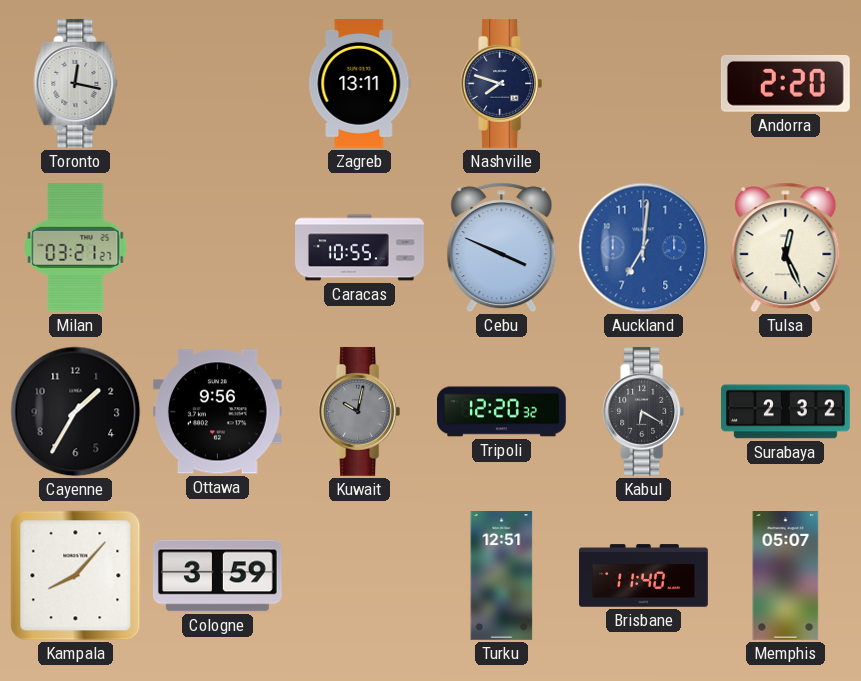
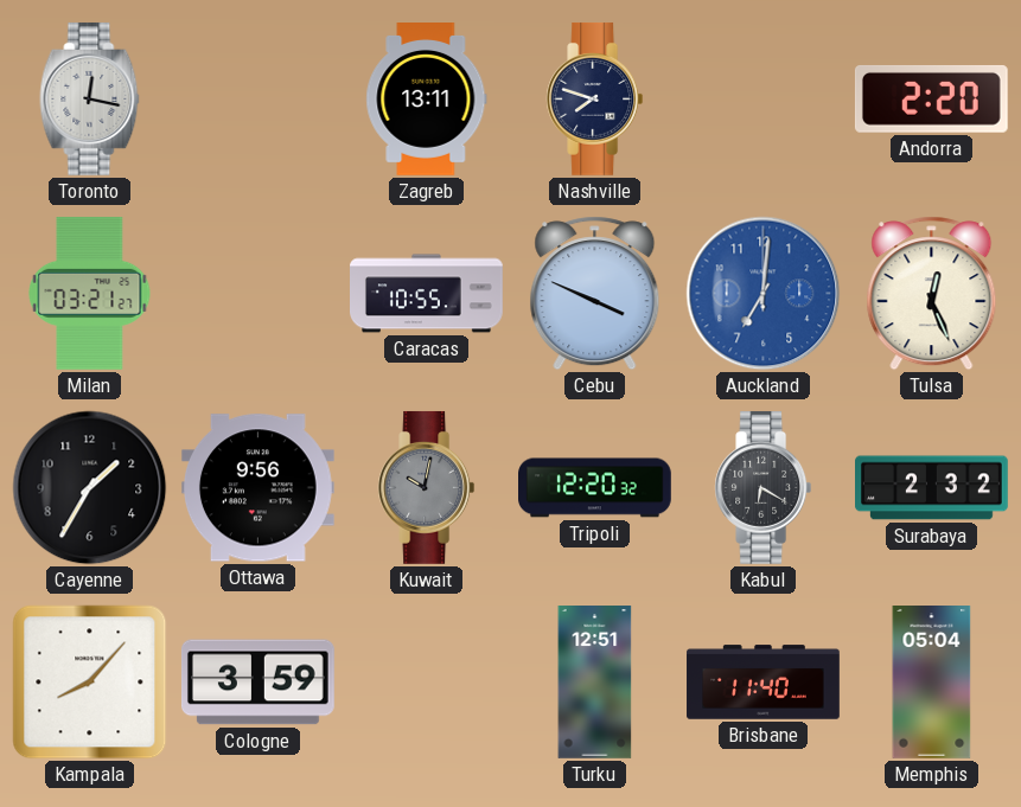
Memphis: 05:07 -> 05:04
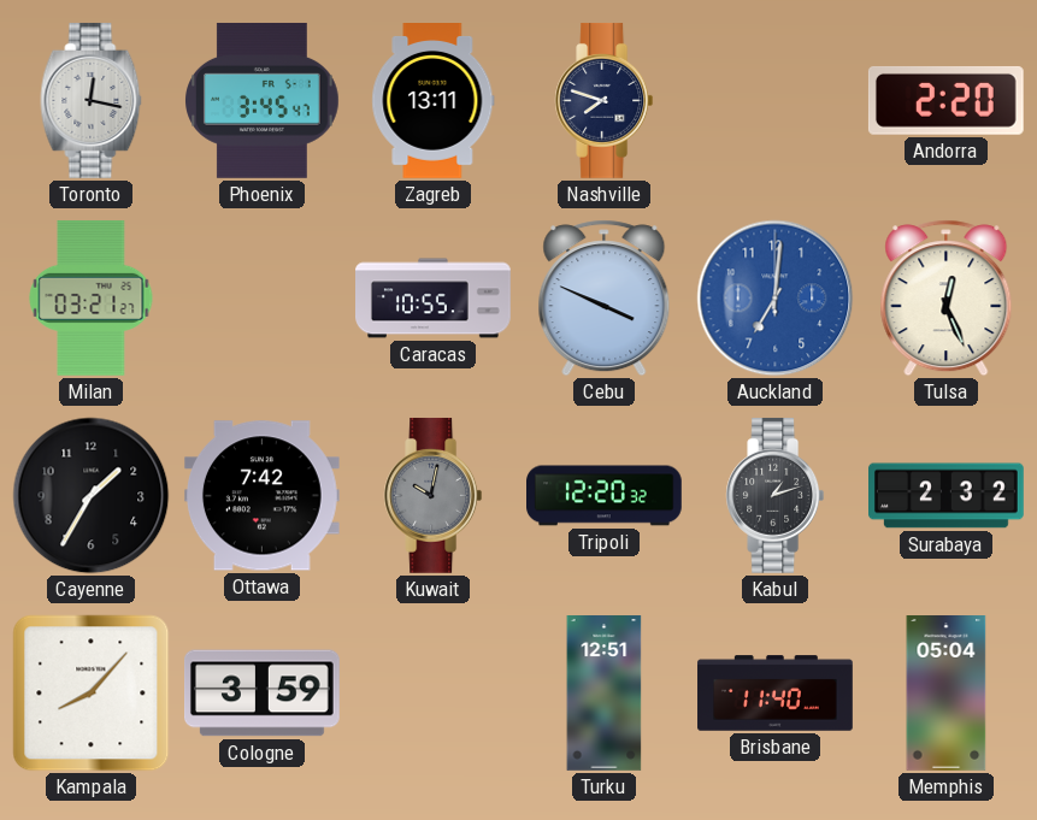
Phoenix: none -> 3:45
Ottawa: 9:56 -> 7:42
Kabul: 6:20 -> 1:12
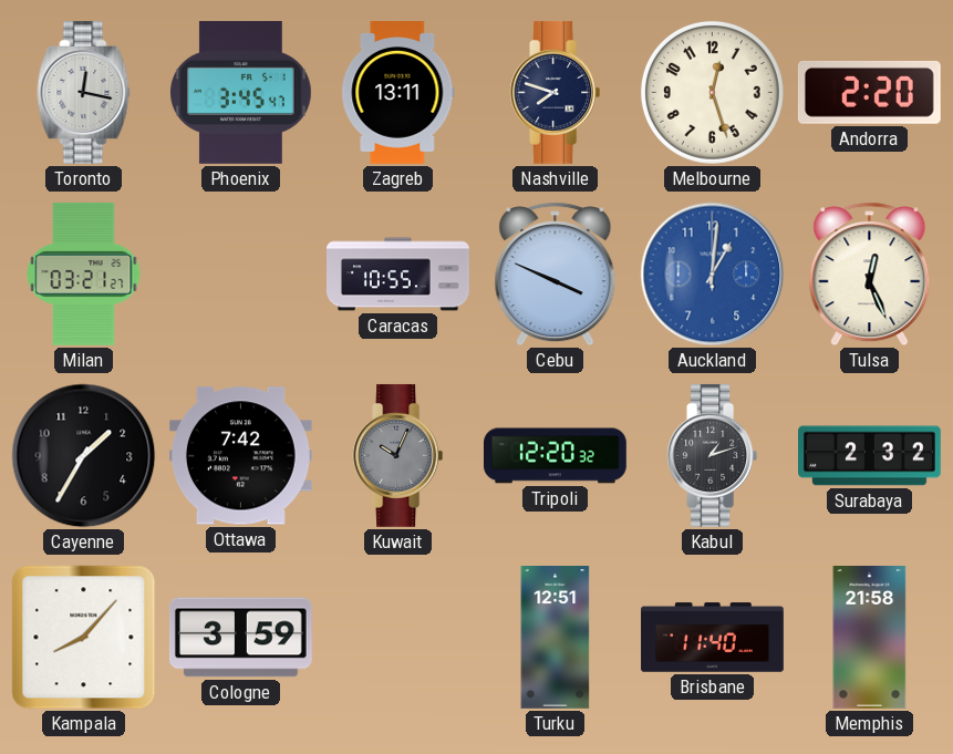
Melbourne: none -> 12:27
Auckland: 7:01 -> 1:01
Kuwait: 10:02 -> 10:04
Memphis: 05:04 -> 21:58
